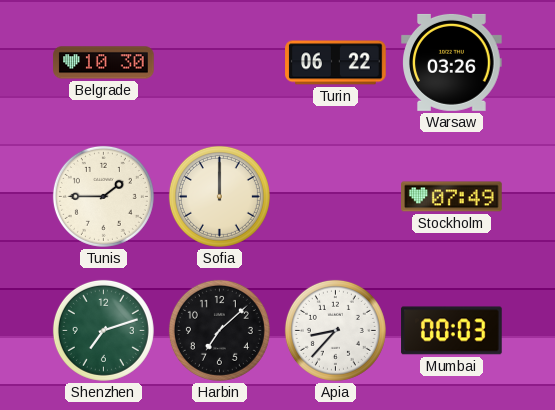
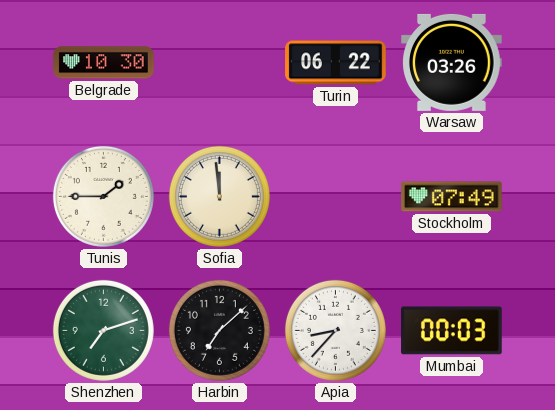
Sofia: 12:00 -> 11:59
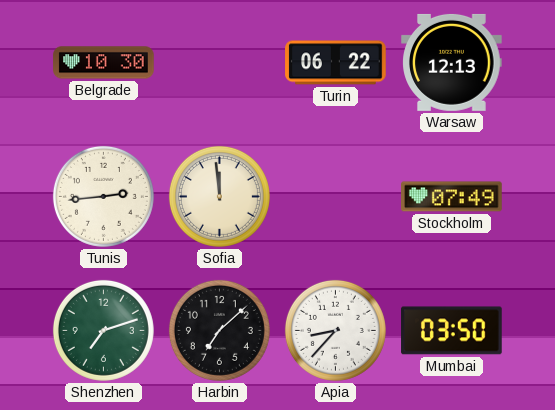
Warsaw: 03:26 -> 12:13
Tunis: 1:45 -> 2:44
Mumbai: 00:03 -> 03:50
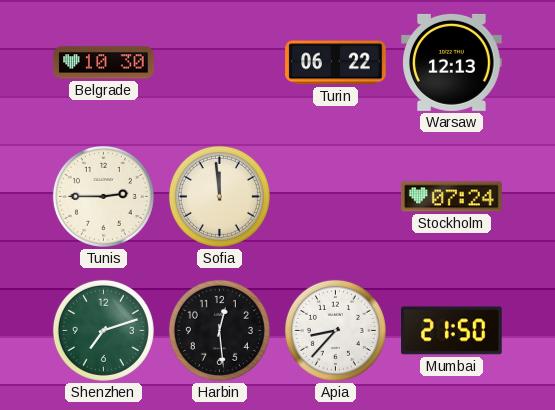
Tunis: 2:44 -> 2:45
Stockholm: 07:49 -> 07:24
Harbin: 7:08 -> 12:29
Mumbai: 03:50 -> 21:50
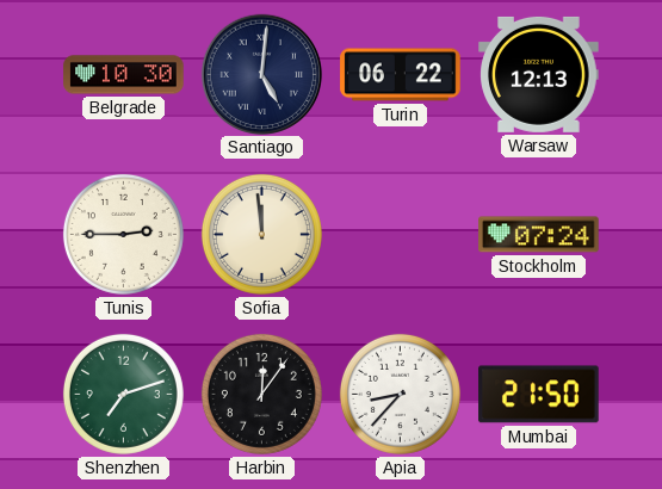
Santiago: none -> 5:01
Harbin: 12:29 -> 12:06
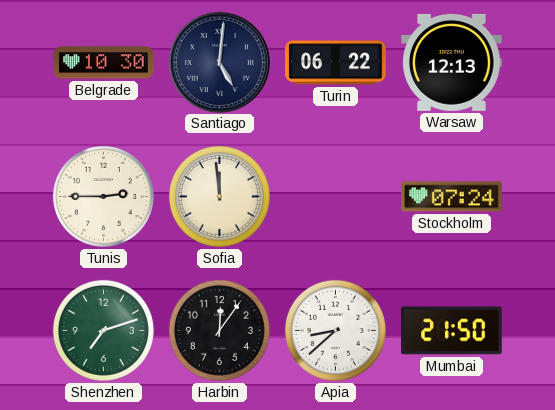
Apia: 8:37 -> 8:38
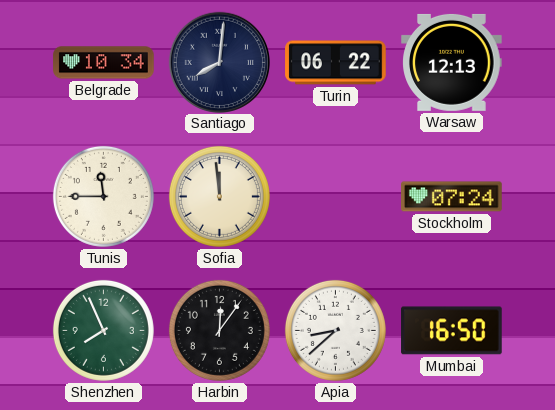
Belgrade: 10:30 -> 10:34
Santiago: 5:01 -> 8:01
Tunis: 2:45 -> 11:45
Shenzhen: 7:12 -> 7:56
Mumbai: 21:50 -> 16:50
